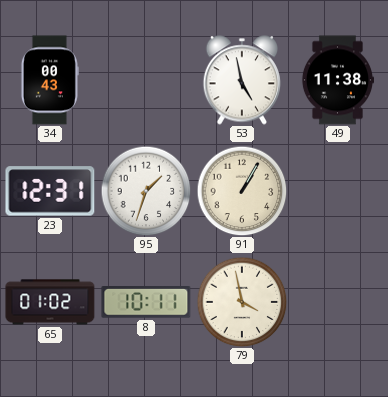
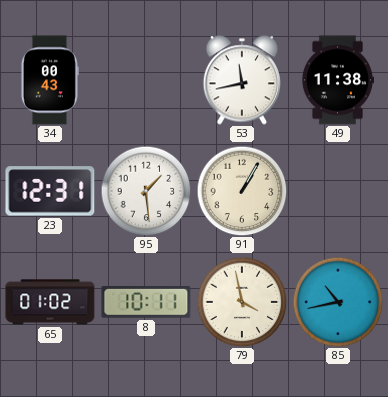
53: 4:58 -> 11:43
95: 1:33 -> 1:29
85: none -> 10:43
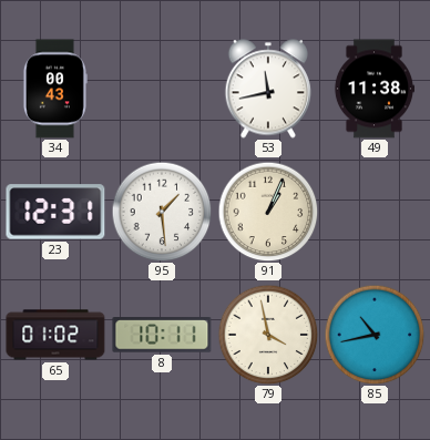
91: 1:05 -> 1:04
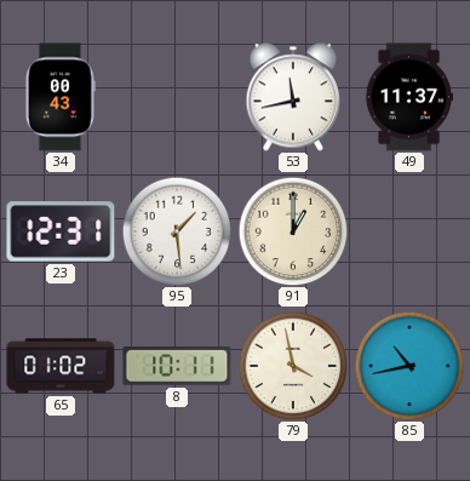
49: 11:38 -> 11:37
91: 1:04 -> 1:00
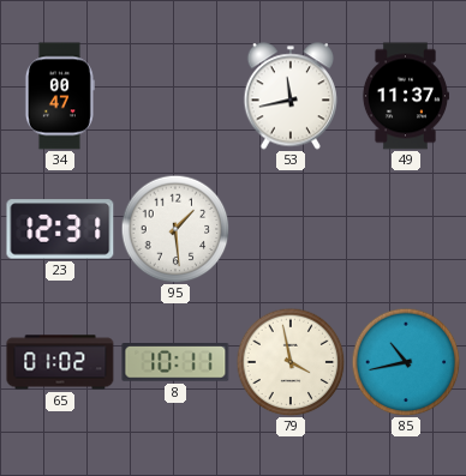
34: 00:43 -> 00:47
91: 1:00 -> none
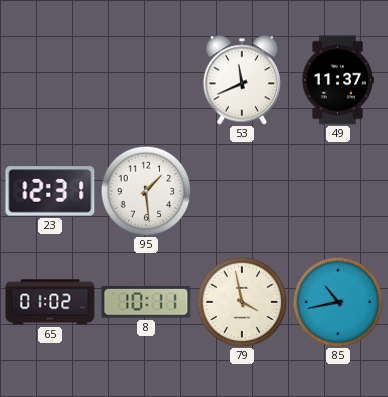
34: 00:47 -> none
53: 11:43 -> 11:41
